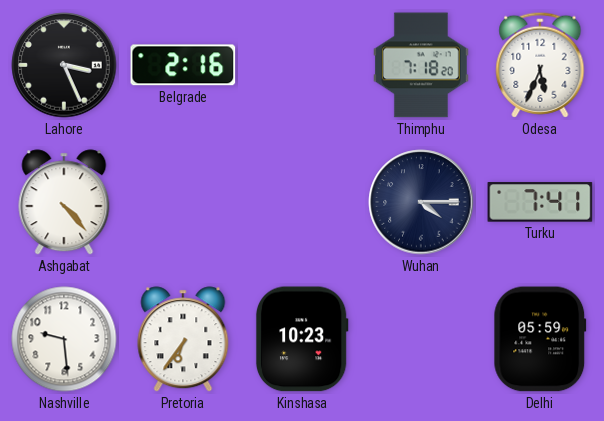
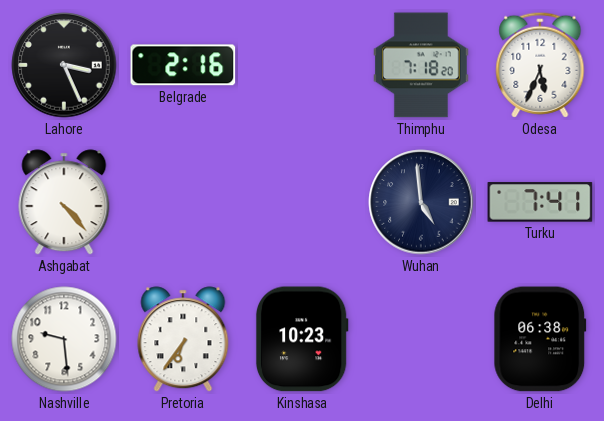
Wuhan: 4:15 -> 4:59
Delhi: 05:59 -> 06:38
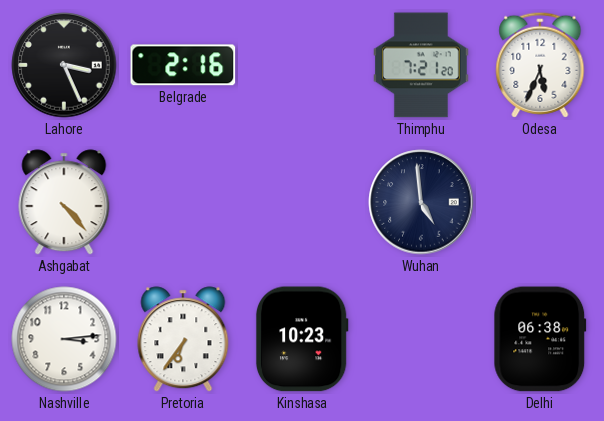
Thimphu: 7:18 -> 7:21
Turku: 7:41 -> none
Nashville: 9:29 -> 3:14
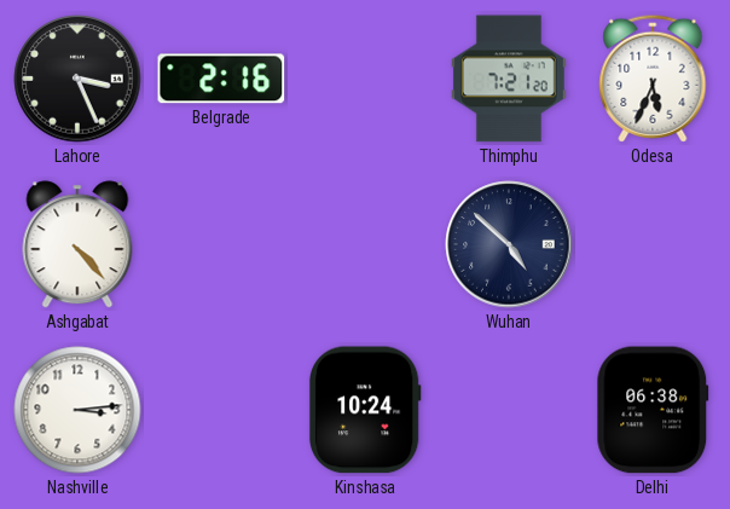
Wuhan: 4:59 -> 4:52
Pretoria: 6:36 -> none
Kinshasa: 10:23 -> 10:24
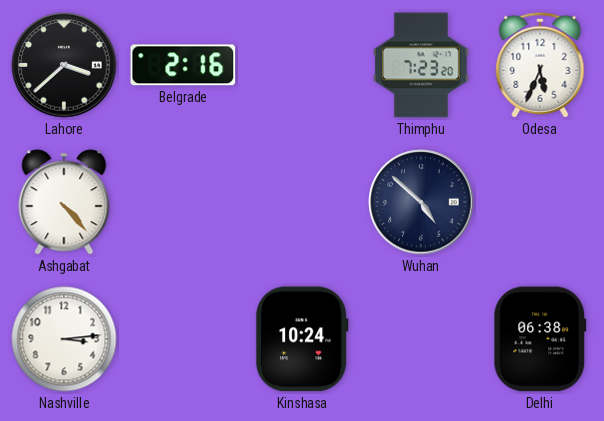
Lahore: 3:26 -> 3:38
Thimphu: 7:21 -> 7:23
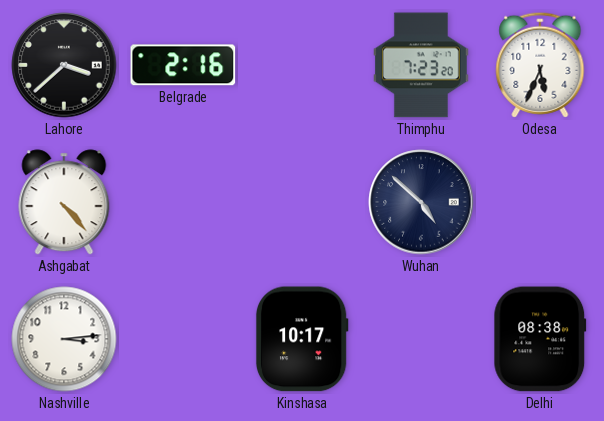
Kinshasa: 10:24 -> 10:17
Delhi: 06:38 -> 08:38
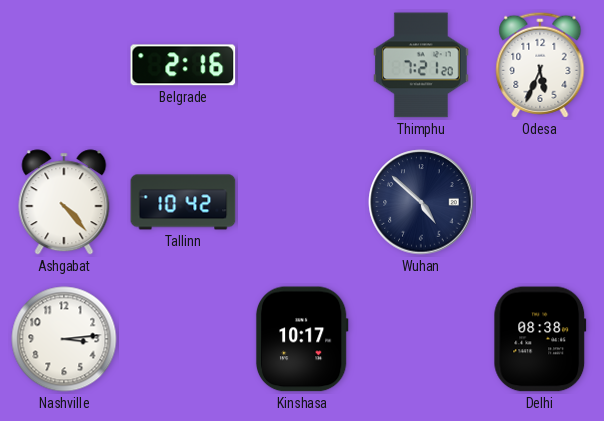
Lahore: 3:38 -> none
Thimphu: 7:23 -> 7:21
Tallinn: none -> 10:42
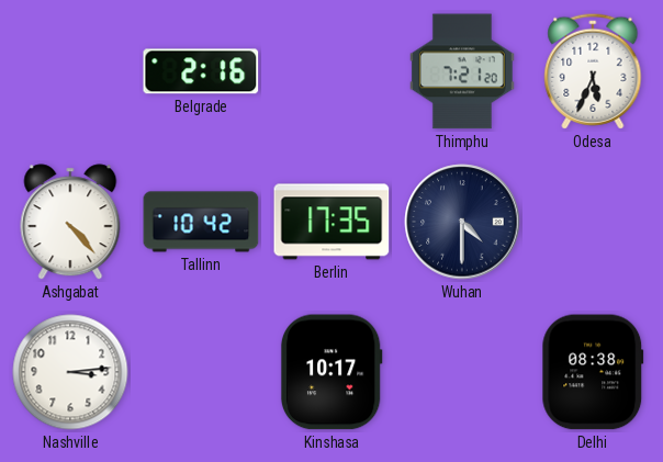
Berlin: none -> 17:35
Wuhan: 4:52 -> 4:30
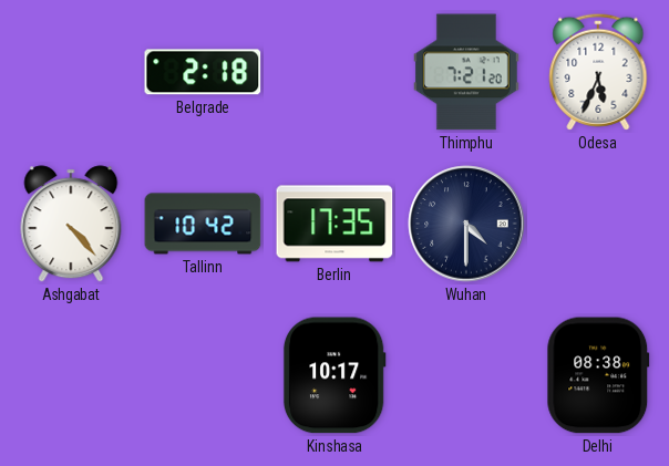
Belgrade: 2:16 -> 2:18
Nashville: 3:14 -> none
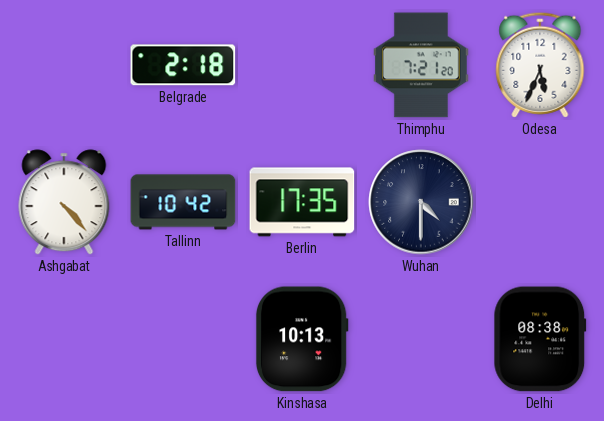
Kinshasa: 10:17 -> 10:13
